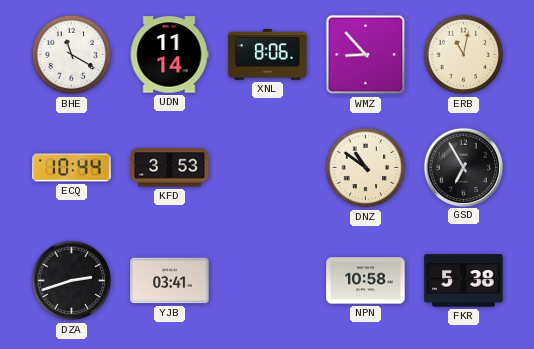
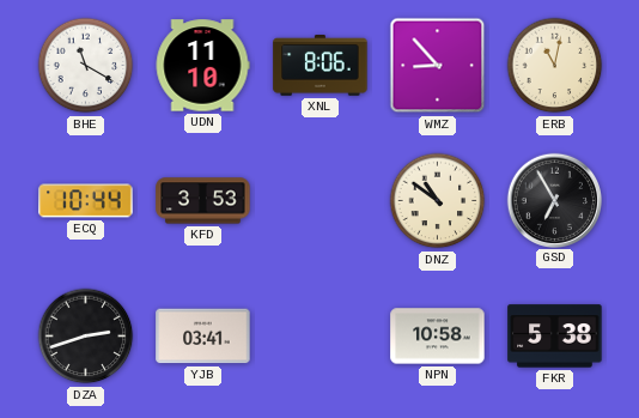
UDN: 11:14 -> 11:10
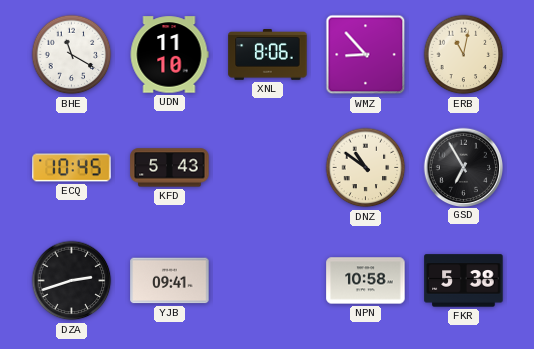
ECQ: 10:44 -> 10:45
KFD: 3:53 -> 5:43
YJB: 03:41 -> 09:41
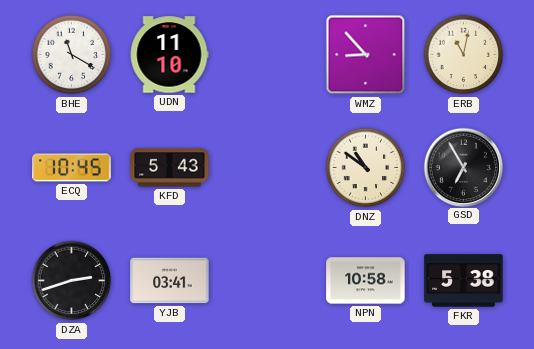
XNL: 8:06 -> none
YJB: 09:41 -> 03:41
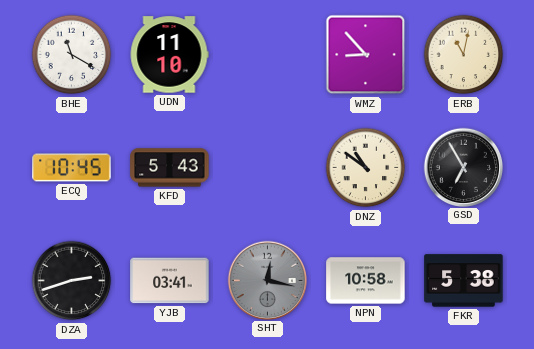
SHT: none -> 12:17
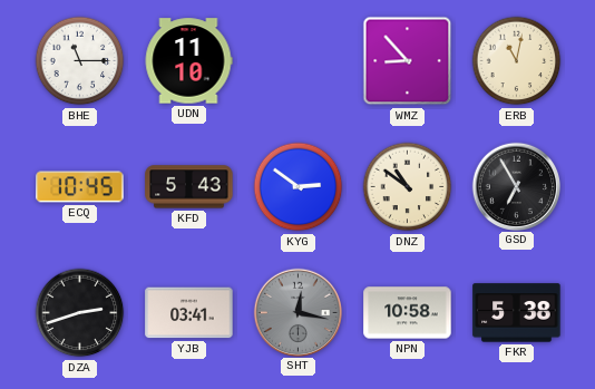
BHE: 11:20 -> 11:15
KYG: none -> 2:51
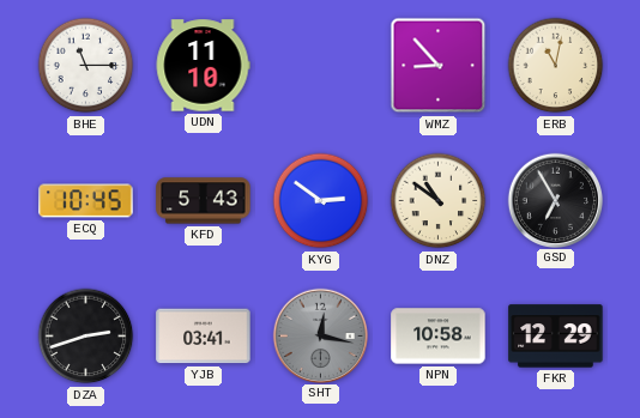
FKR: 5:38 -> 12:29
